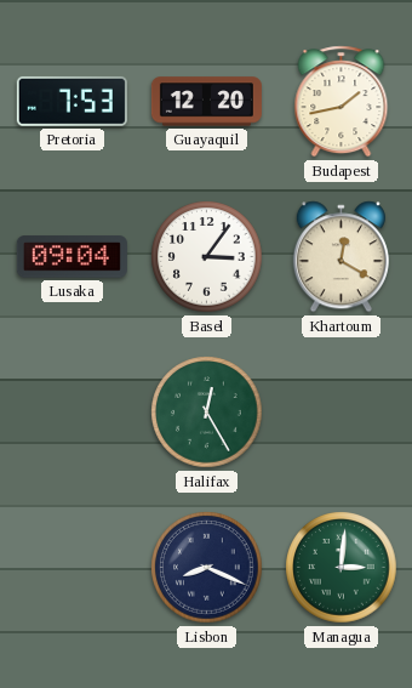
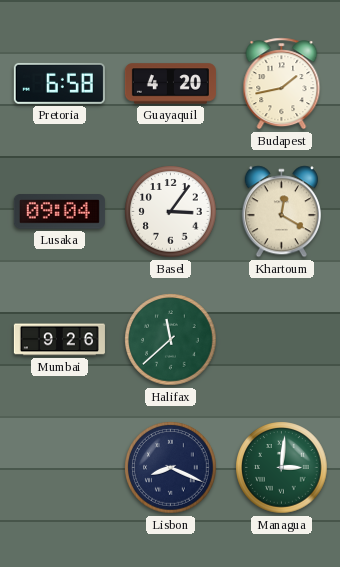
Pretoria: 7:53 -> 6:58
Guayaquil: 12:20 -> 4:20
Mumbai: none -> 9:26
Halifax: 12:25 -> 11:38
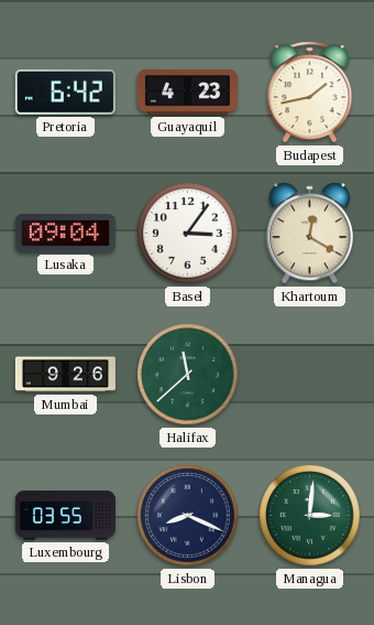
Pretoria: 6:58 -> 6:42
Guayaquil: 4:20 -> 4:23
Luxembourg: none -> 03:55
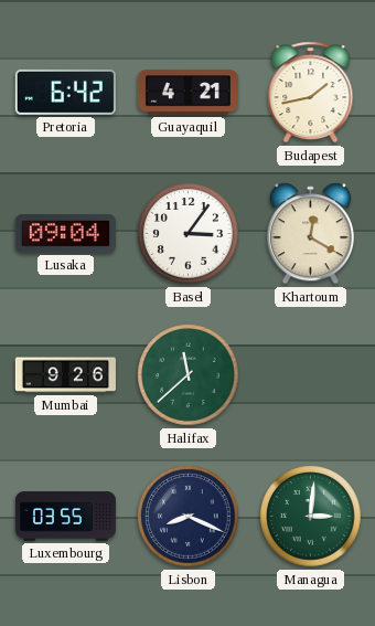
Guayaquil: 4:23 -> 4:21
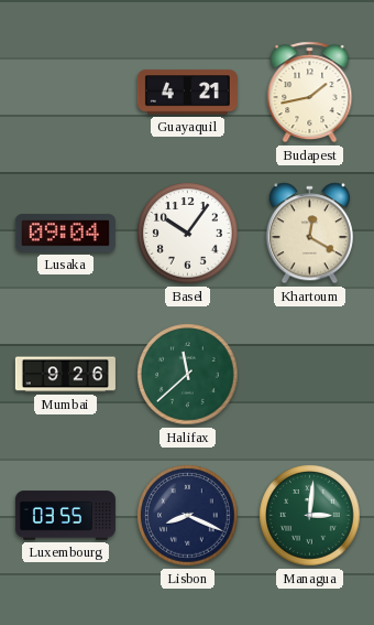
Pretoria: 6:42 -> none
Basel: 3:06 -> 10:06
